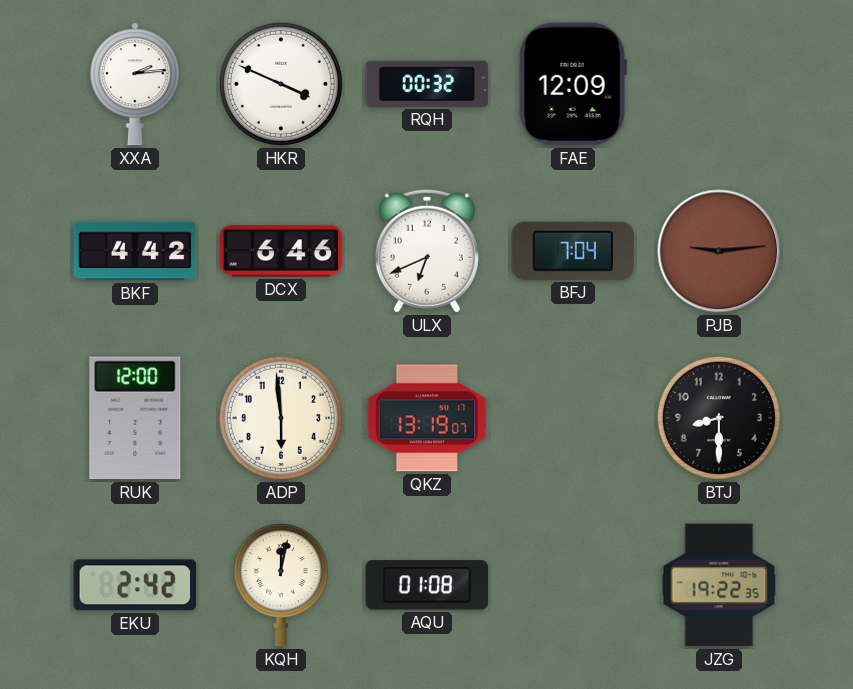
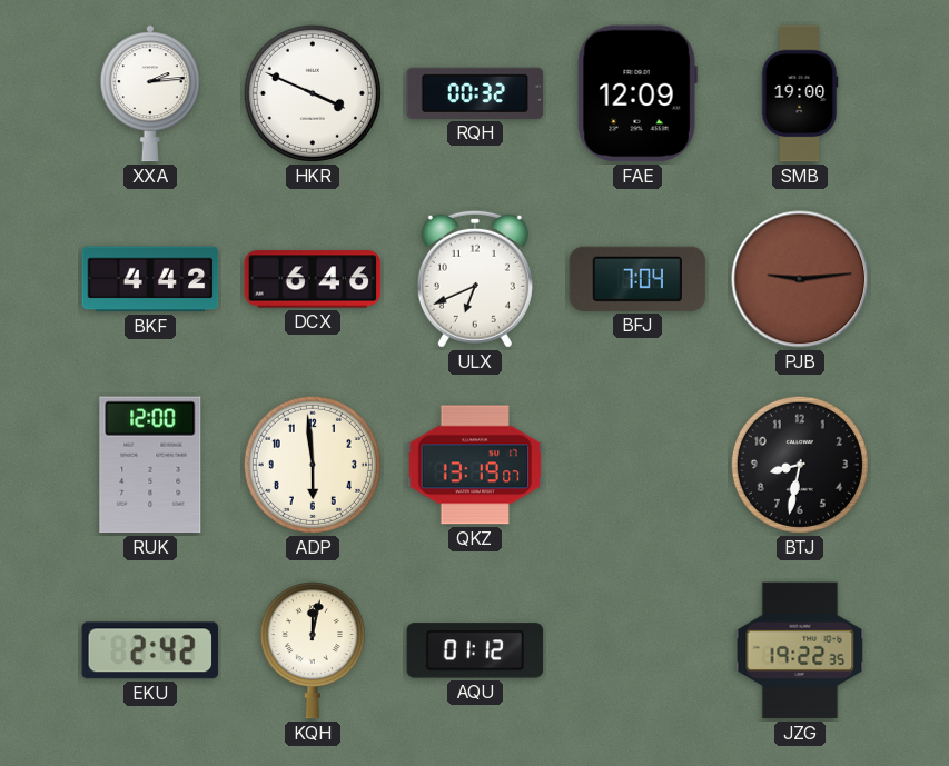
SMB: none -> 19:00
BTJ: 8:30 -> 8:32
AQU: 01:08 -> 01:12
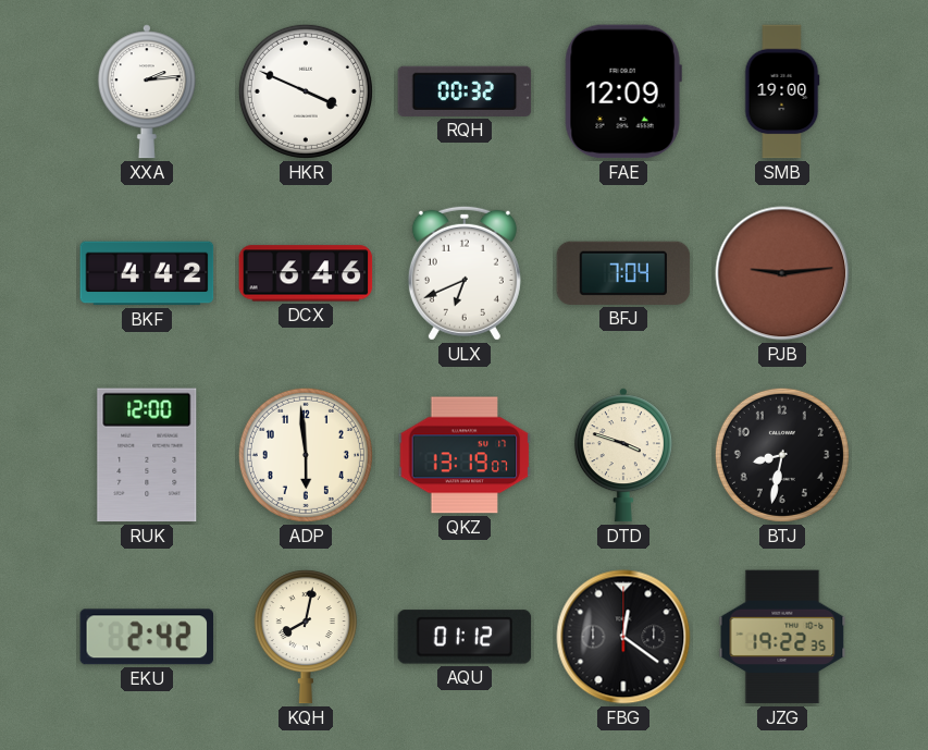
DTD: none -> 3:48
KQH: 12:02 -> 8:02
FBG: none -> 12:21
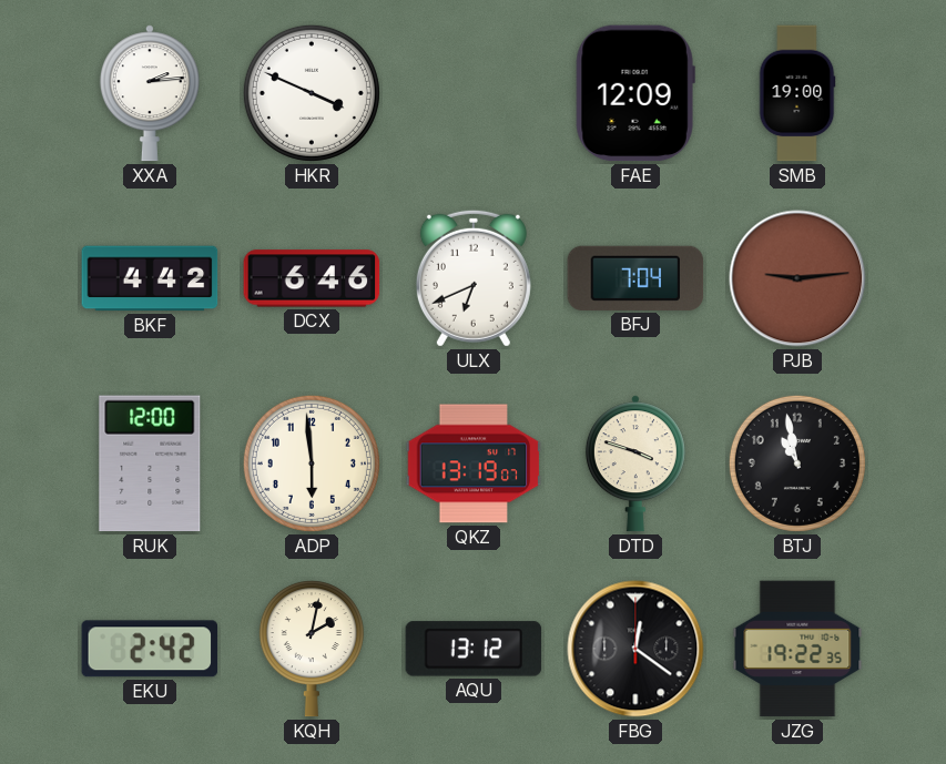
RQH: 00:32 -> none
BTJ: 8:32 -> 10:58
KQH: 8:02 -> 2:02
AQU: 01:12 -> 13:12
